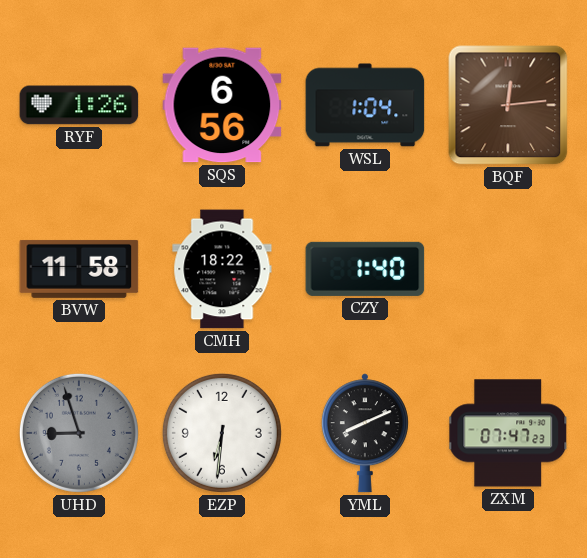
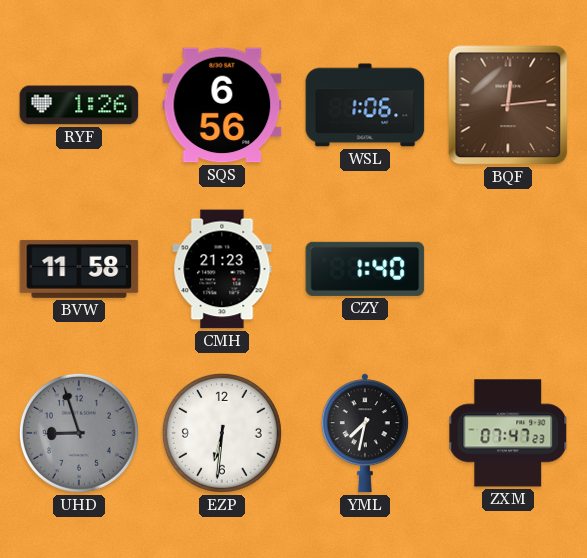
WSL: 1:04 -> 1:06
CMH: 18:22 -> 21:23
YML: 8:11 -> 7:32
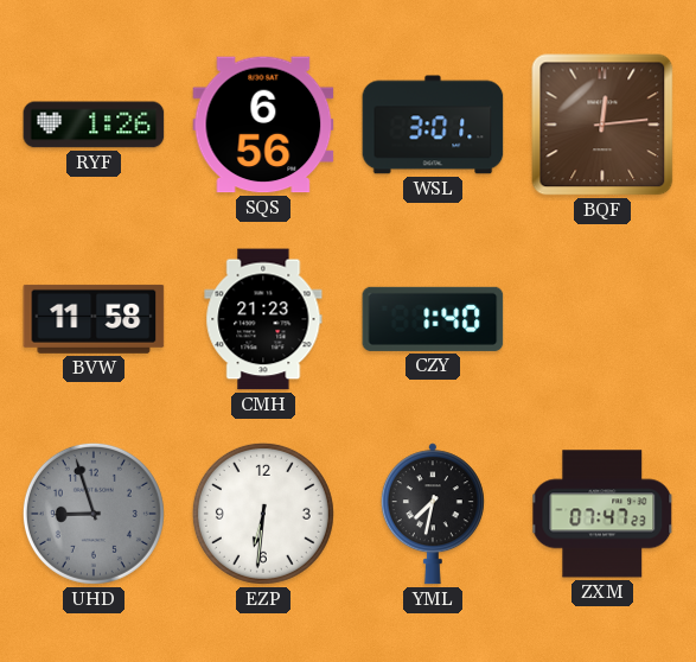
WSL: 1:06 -> 3:01
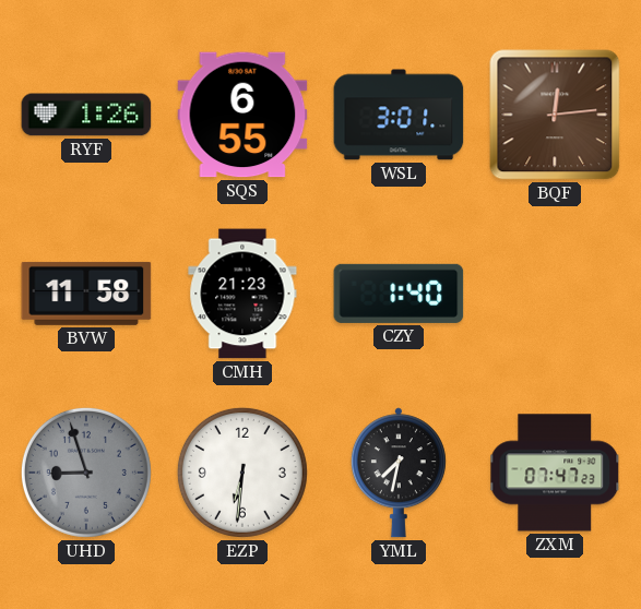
SQS: 6:56 -> 6:55
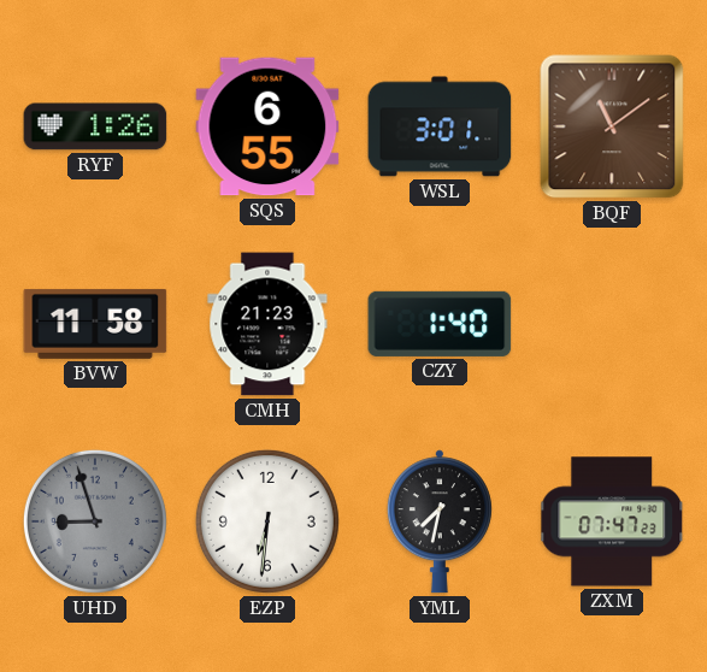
BQF: 12:14 -> 11:09
